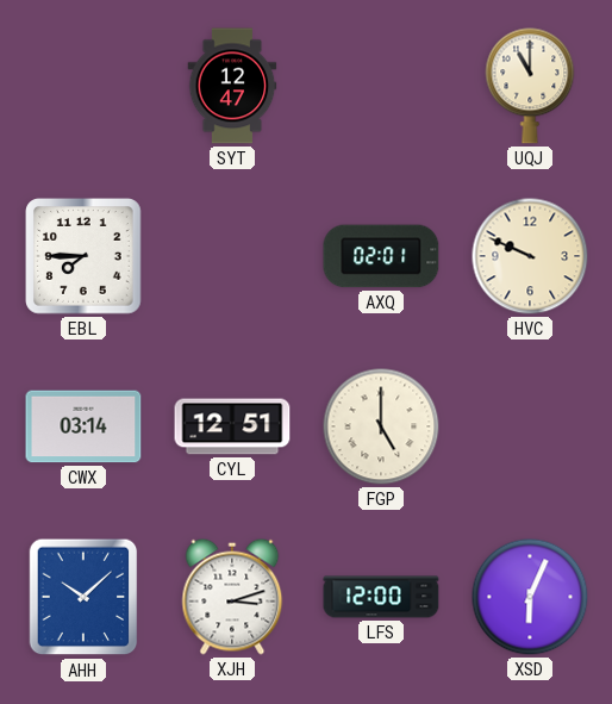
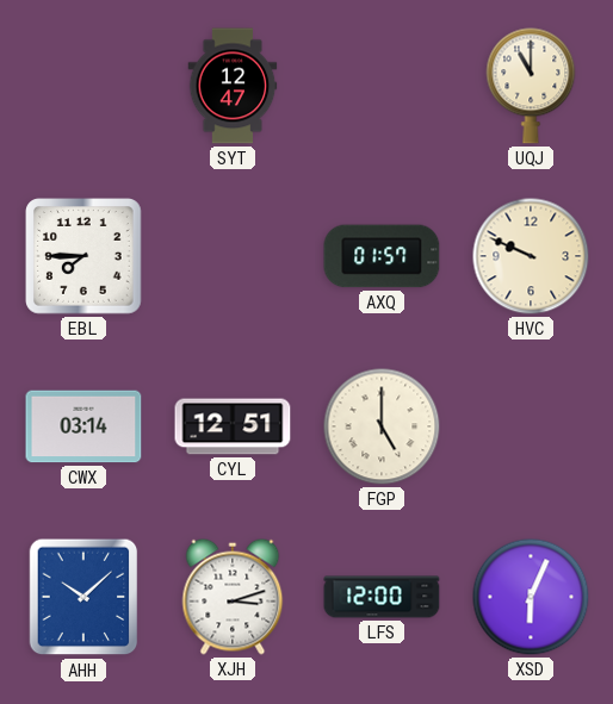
AXQ: 02:01 -> 01:57
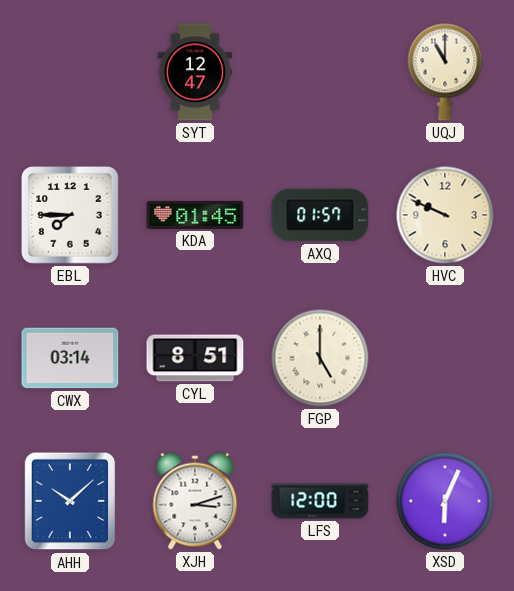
KDA: none -> 01:45
CYL: 12:51 -> 8:51
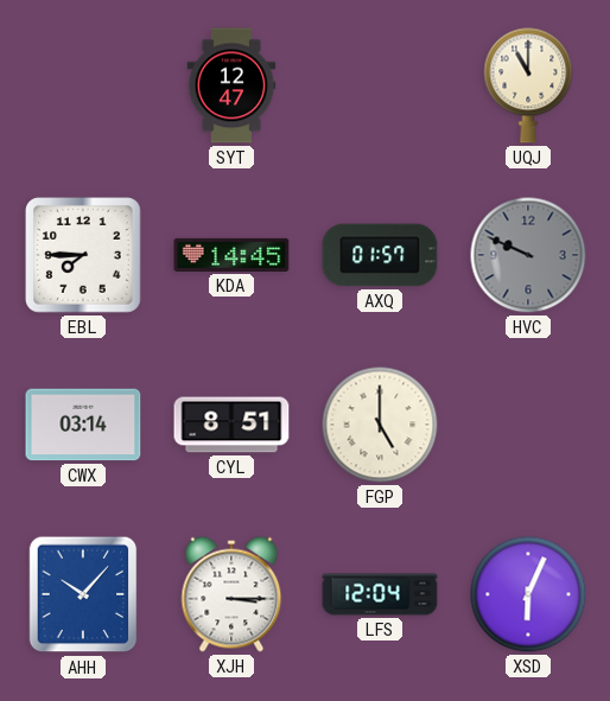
KDA: 01:45 -> 14:45
HVC dial: cream -> grey
AHH: 10:08 -> 10:07
XJH: 3:12 -> 3:15
LFS: 12:00 -> 12:04
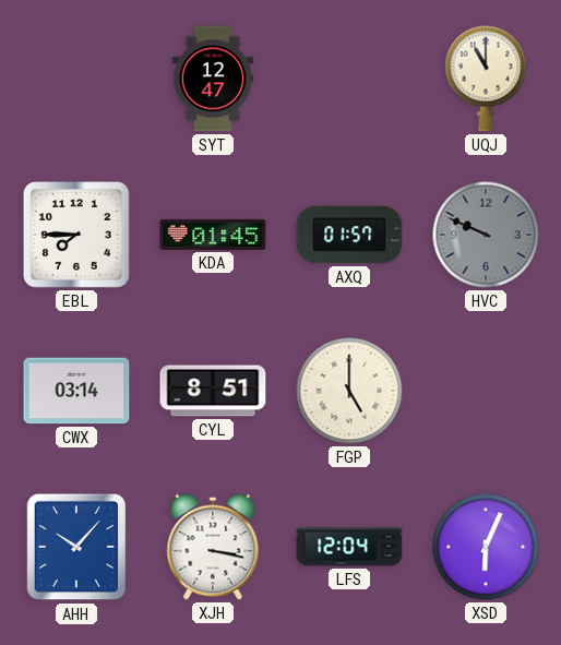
KDA: 14:45 -> 01:45
XJH: 3:15 -> 3:17
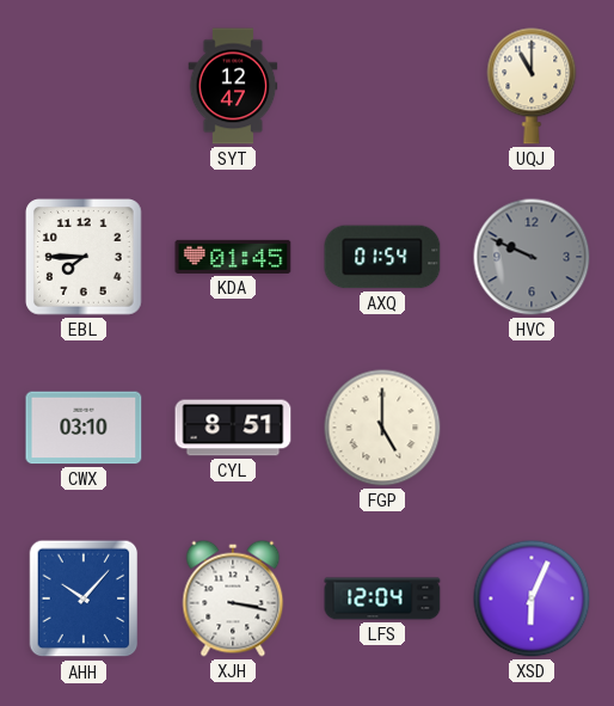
AXQ: 01:57 -> 01:54
CWX: 03:14 -> 03:10
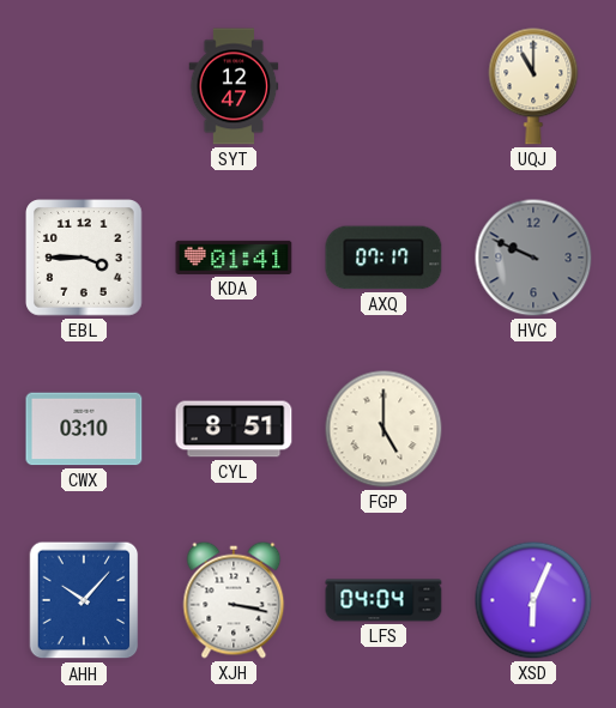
EBL: 7:45 -> 3:45
KDA: 01:45 -> 01:41
AXQ: 01:54 -> 07:17
LFS: 12:04 -> 04:04
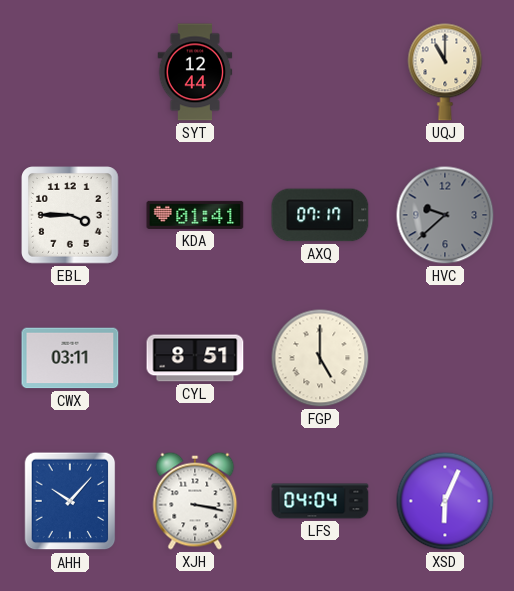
SYT: 12:47 -> 12:44
HVC: 9:49 -> 9:38
CWX: 03:10 -> 03:11
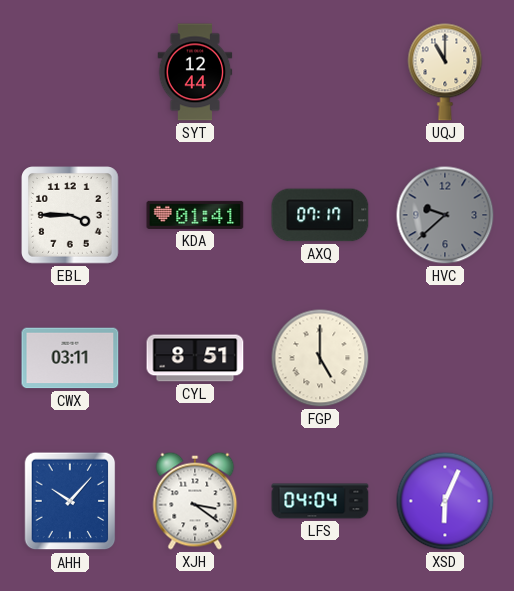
XJH: 3:17 -> 3:21
